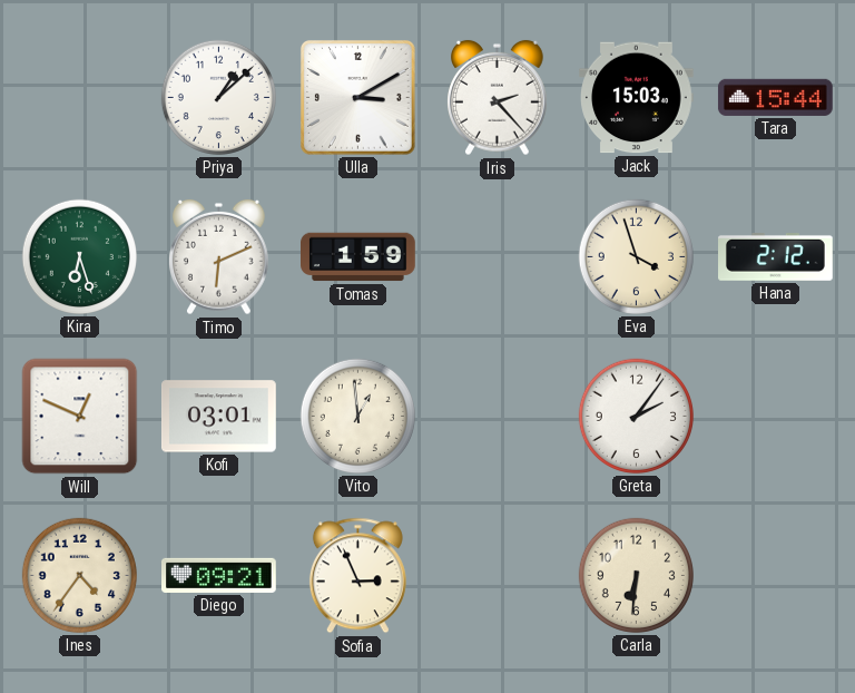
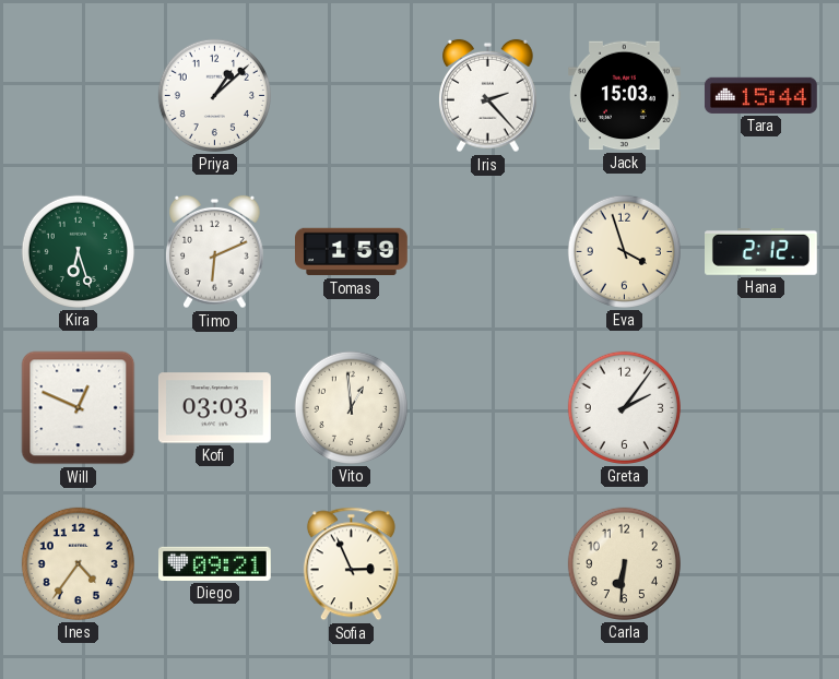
Ulla: 3:10 -> none
Kofi: 03:01 -> 03:03
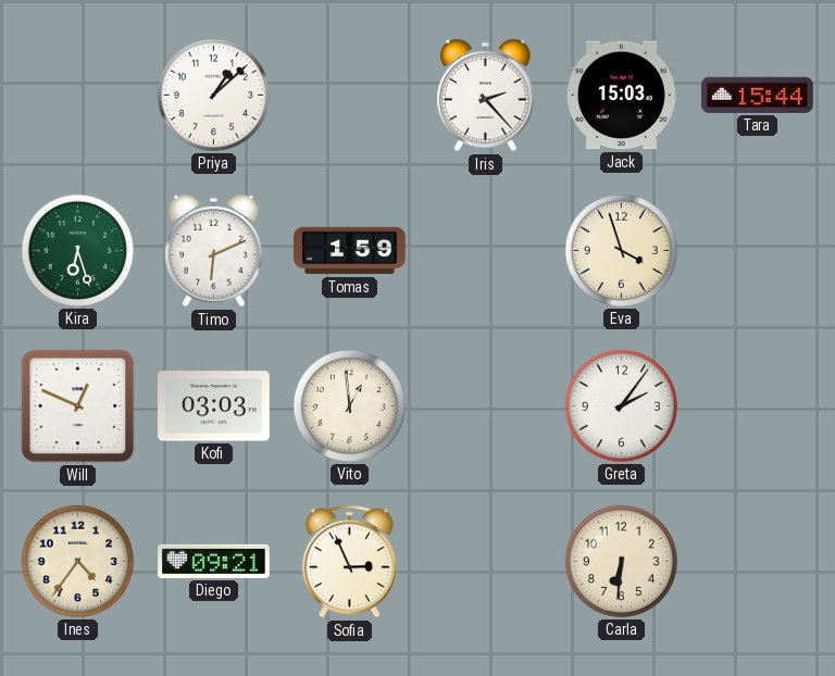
Hana: 2:12 -> none
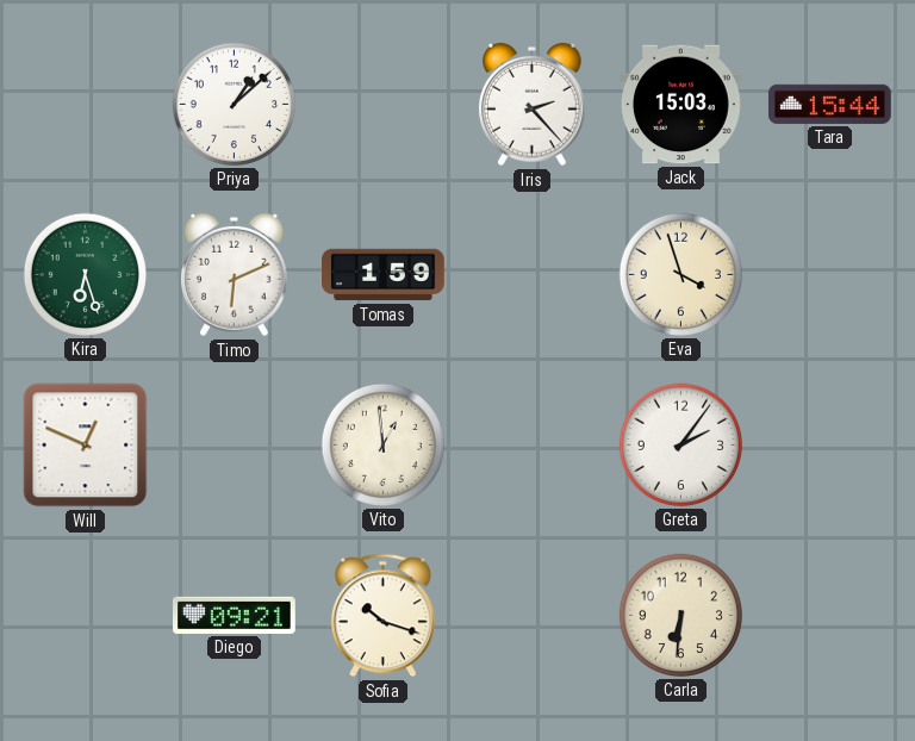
Kofi: 03:03 -> none
Ines: 4:36 -> none
Sofia: 2:56 -> 10:18
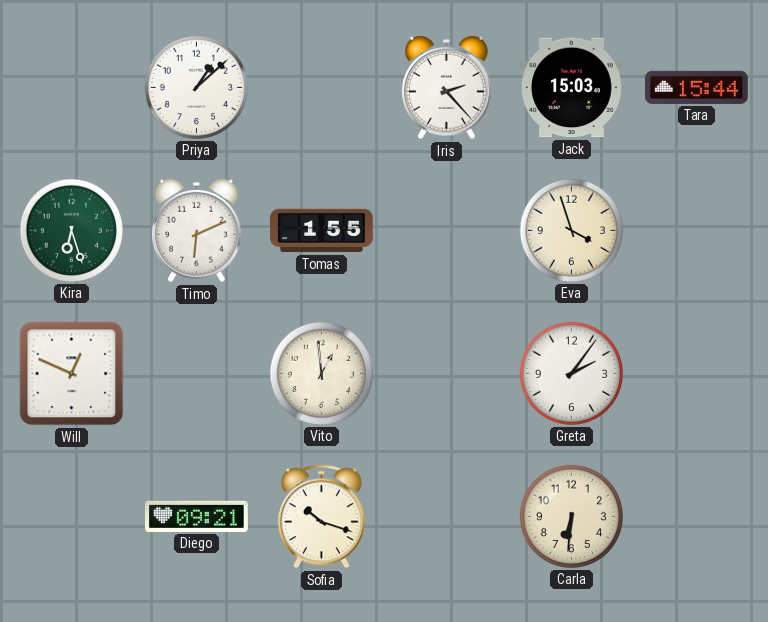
Tomas: 1:59 -> 1:55
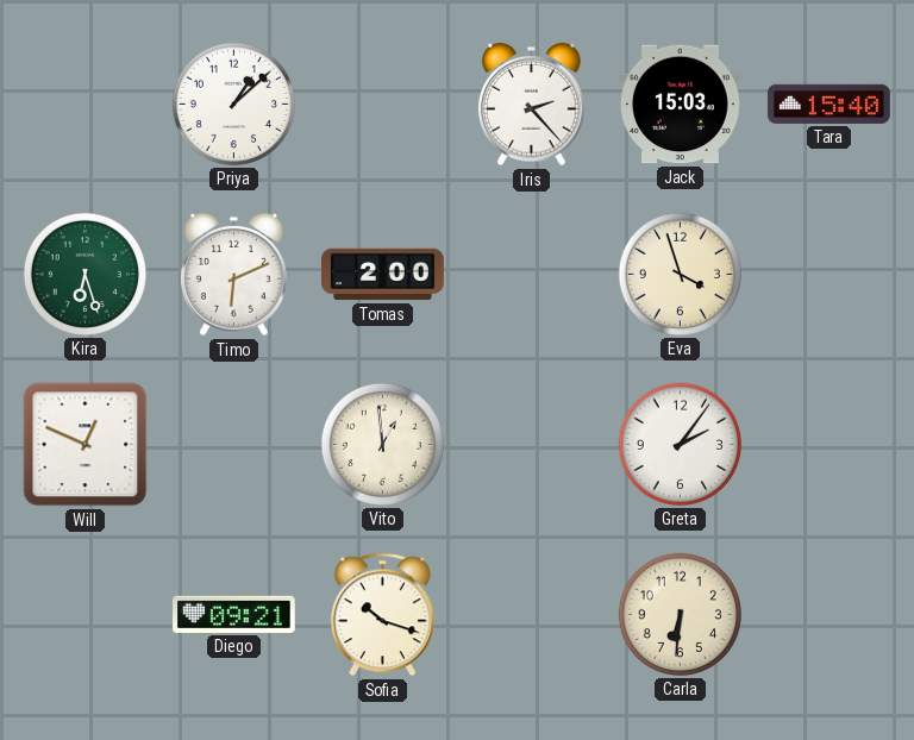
Tara: 15:44 -> 15:40
Tomas: 1:55 -> 2:00
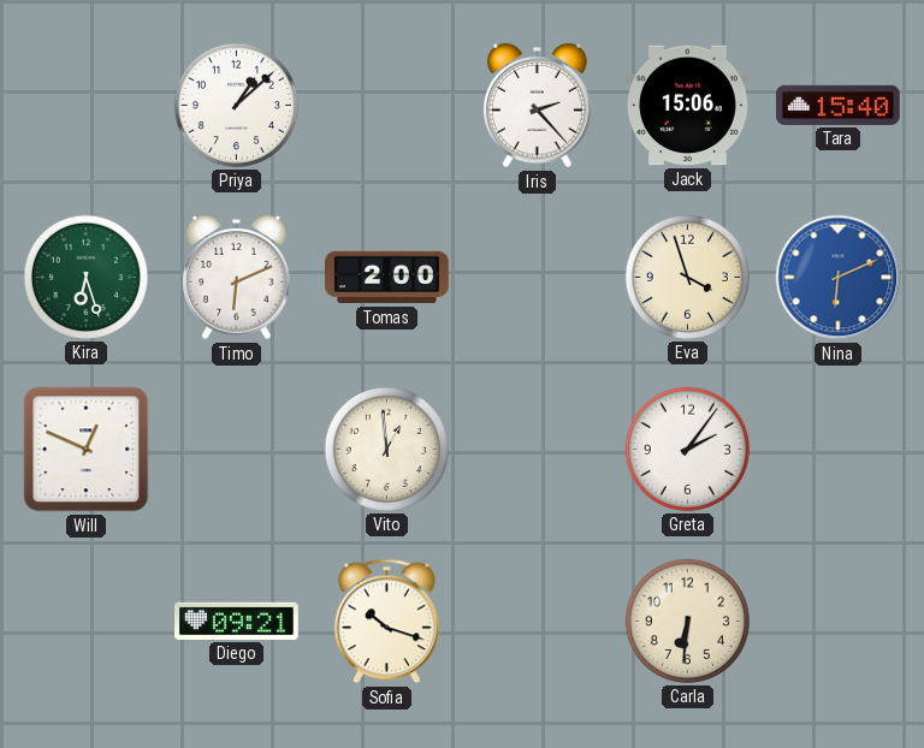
Jack: 15:03 -> 15:06
Nina: none -> 6:11
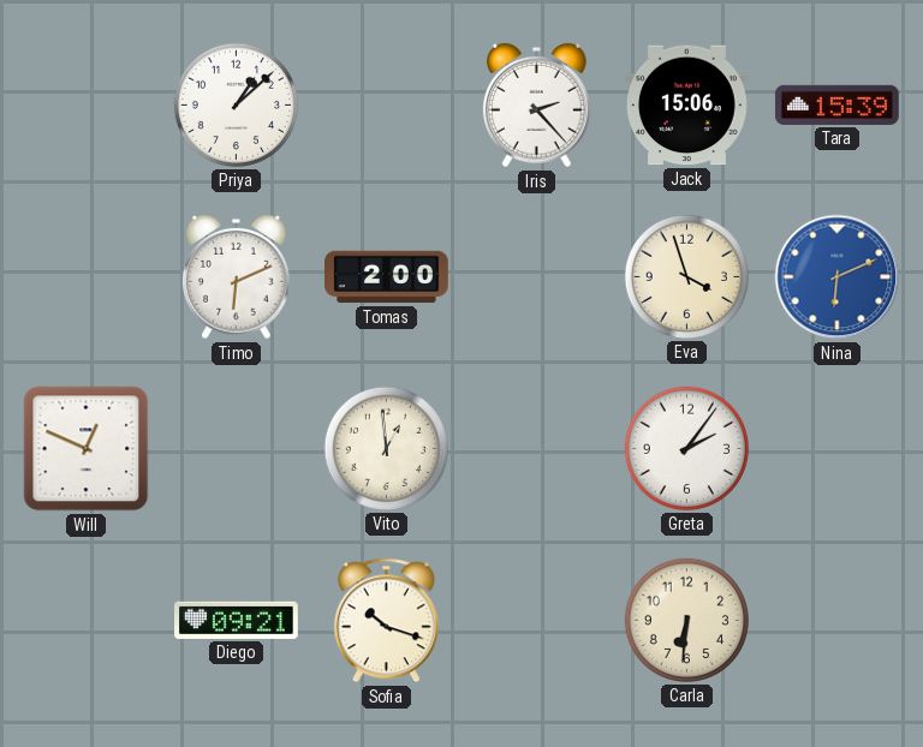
Tara: 15:40 -> 15:39
Kira: 6:27 -> none
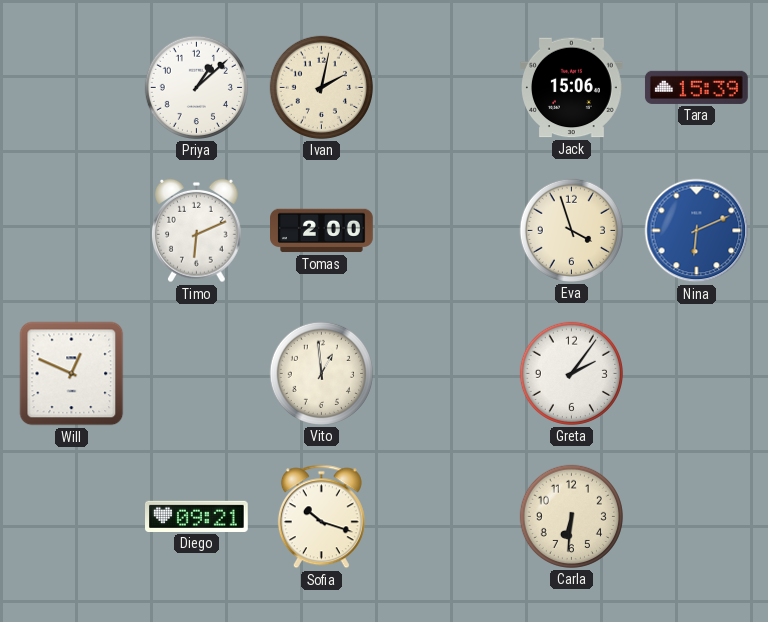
Ivan: none -> 2:02
Iris: 2:23 -> none
